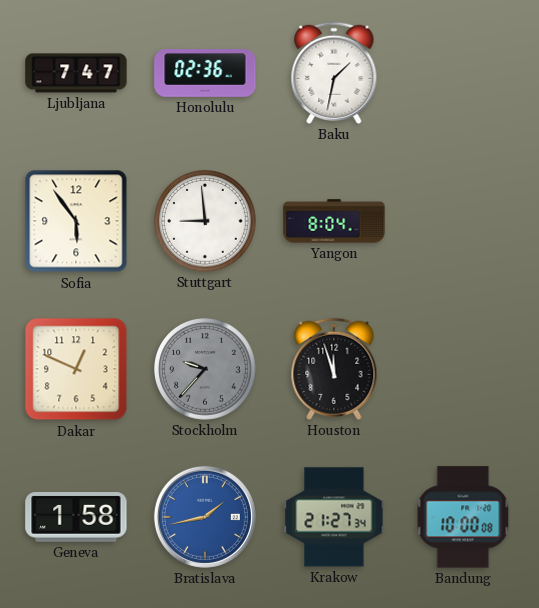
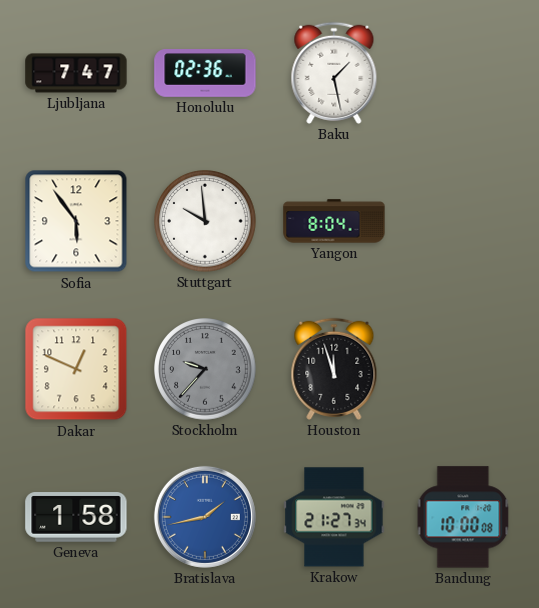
Baku: 1:32 -> 1:28
Stuttgart: 8:59 -> 9:59
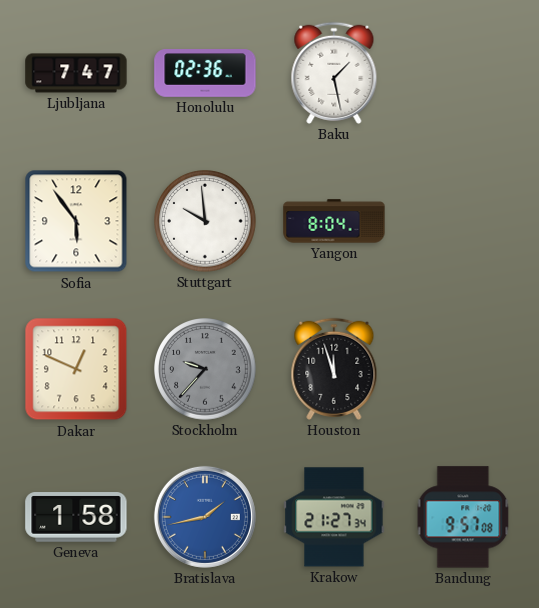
Bandung: 10:00 -> 9:57
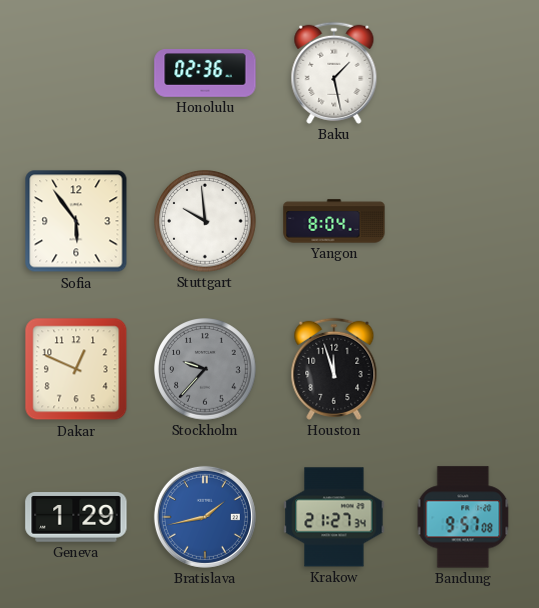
Ljubljana: 7:47 -> none
Geneva: 1:58 -> 1:29
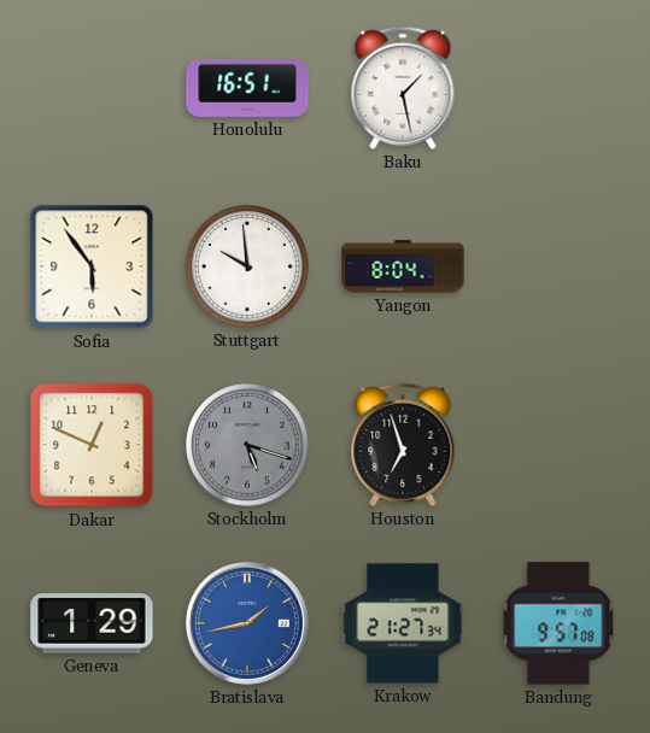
Honolulu: 02:36 -> 16:51
Stockholm: 9:37 -> 5:18
Houston: 11:57 -> 6:57
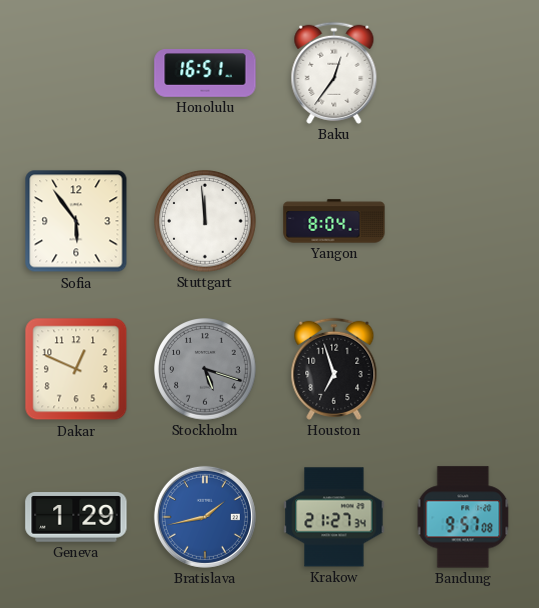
Baku: 1:28 -> 12:36
Stuttgart: 9:59 -> 11:59
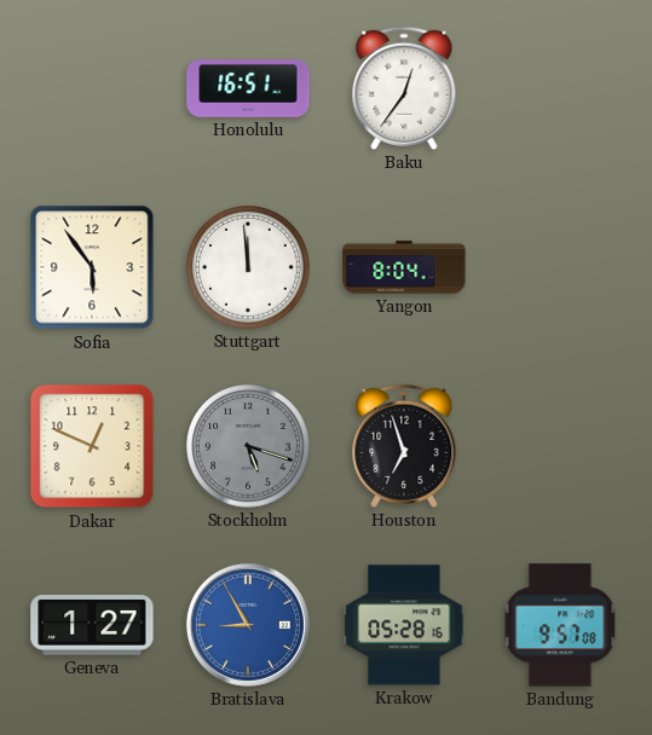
Geneva: 1:29 -> 1:27
Bratislava: 1:43 -> 8:55
Krakow: 21:27 -> 05:28
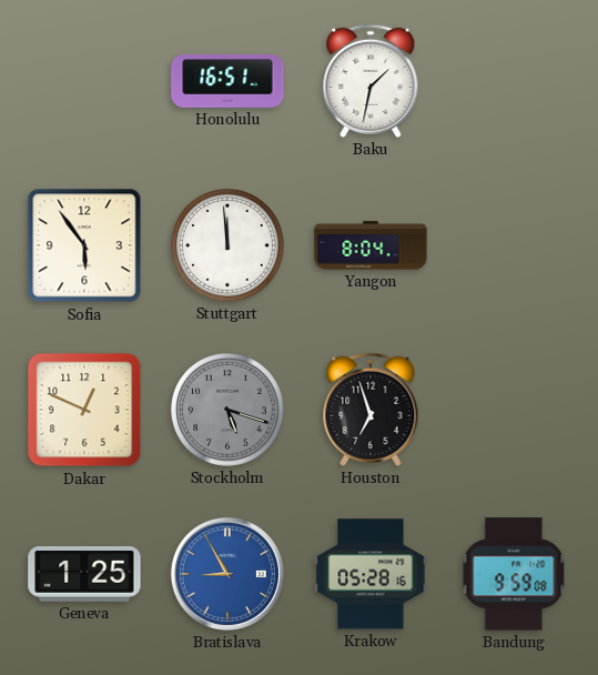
Baku: 12:36 -> 1:32
Geneva: 1:27 -> 1:25
Bandung: 9:57 -> 9:59
